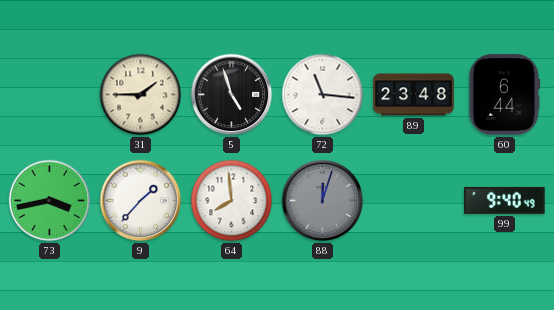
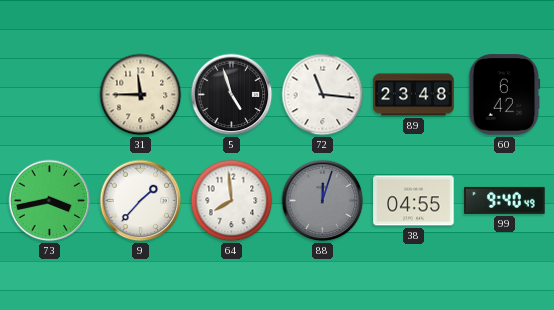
31: 1:45 -> 11:45
60: 6:44 -> 6:42
38: none -> 04:55
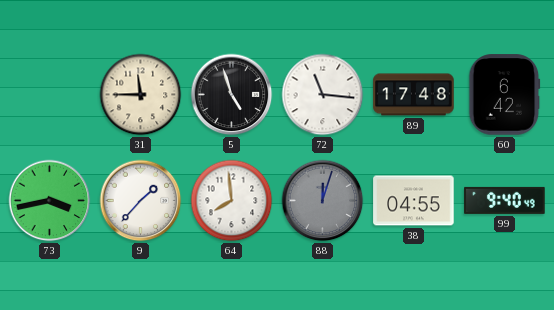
89: 23:48 -> 17:48
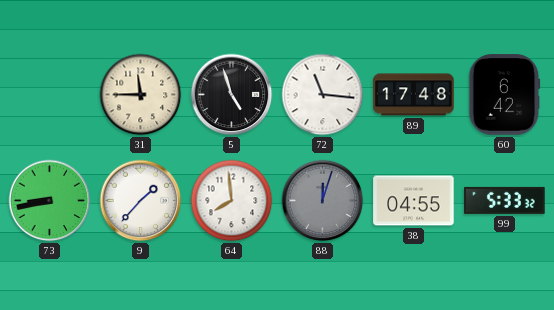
73: 3:43 -> 8:43
99: 9:40 -> 5:33
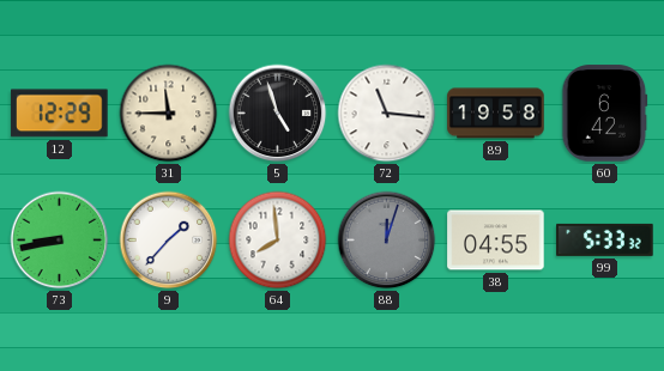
12: none -> 12:29
89: 17:48 -> 19:58
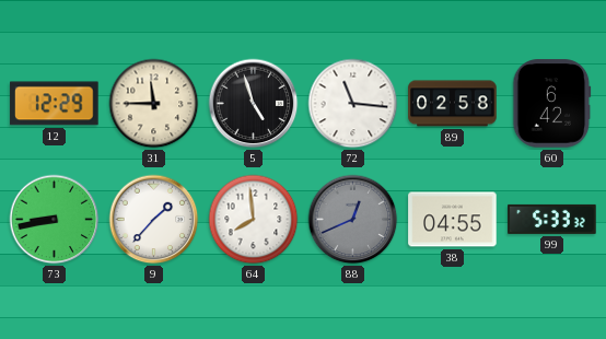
89: 19:58 -> 02:58
88: 12:03 -> 12:41
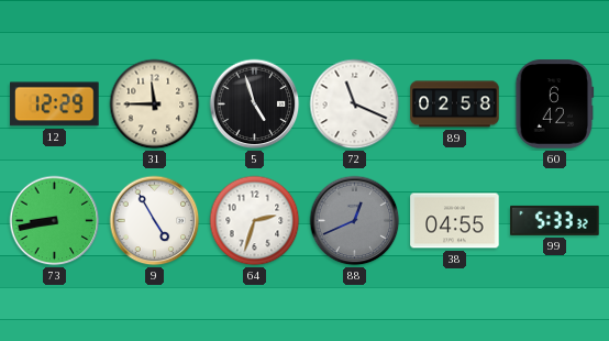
72: 11:16 -> 11:19
9: 1:37 -> 4:55
64: 7:59 -> 2:33
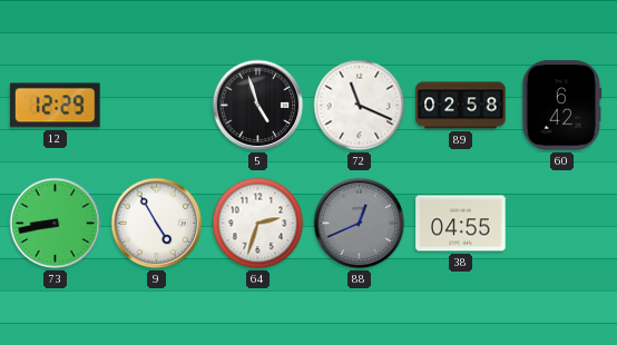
31: 11:45 -> none
99: 5:33 -> none
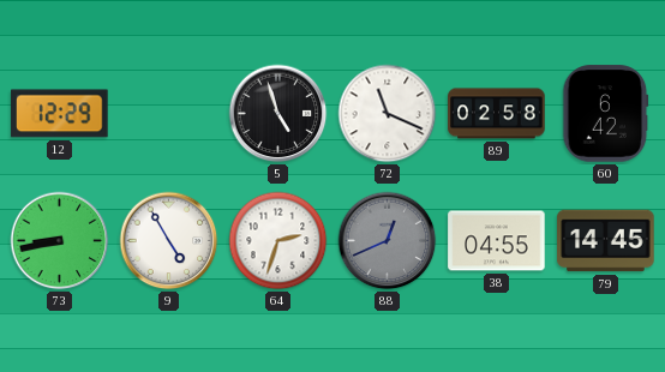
79: none -> 14:45
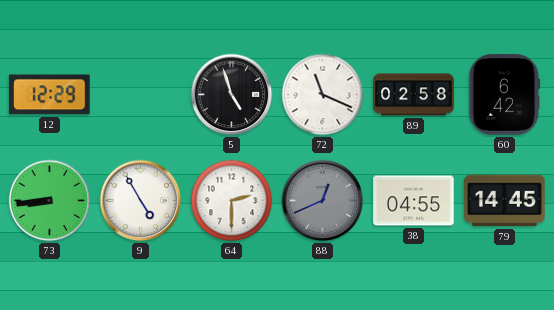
73: 8:43 -> 8:44
64: 2:33 -> 2:30
